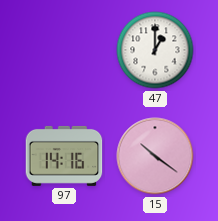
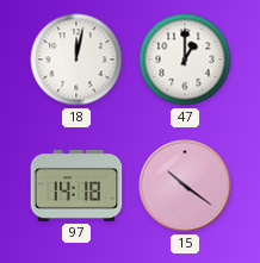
18: none -> 12:02
97: 14:16 -> 14:18
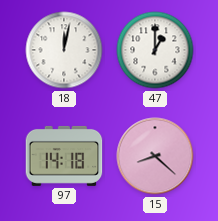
15: 10:21 -> 8:22
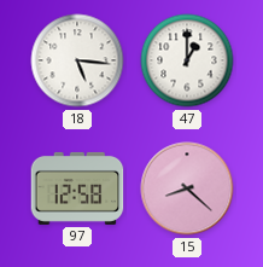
18: 12:02 -> 5:16
97: 14:18 -> 12:58
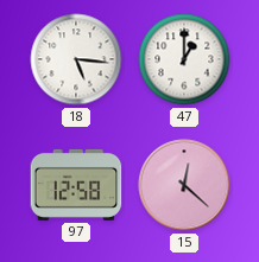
15: 8:22 -> 12:22
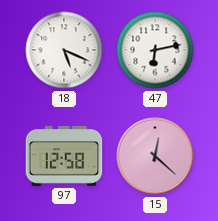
18: 5:16 -> 5:19
47: 1:00 -> 6:13
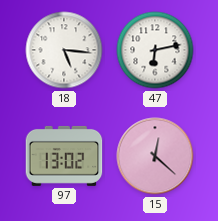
18: 5:19 -> 5:16
97: 12:58 -> 13:02
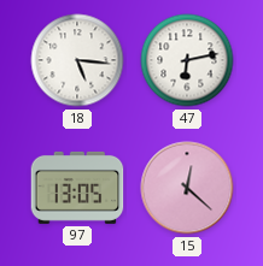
97: 13:02 -> 13:05
